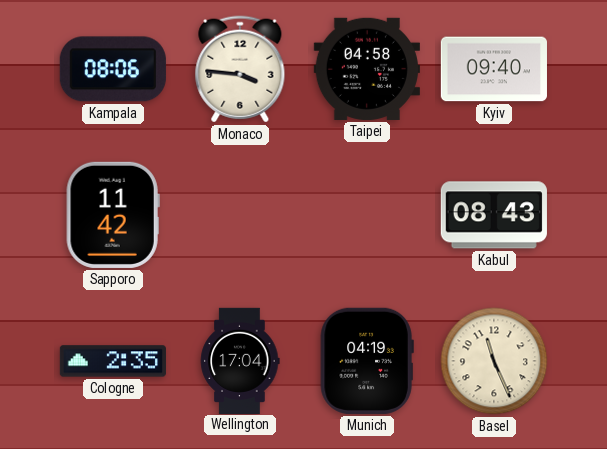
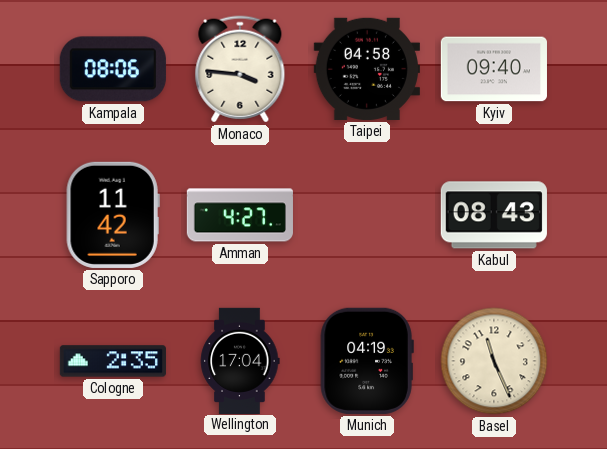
Amman: none -> 4:27
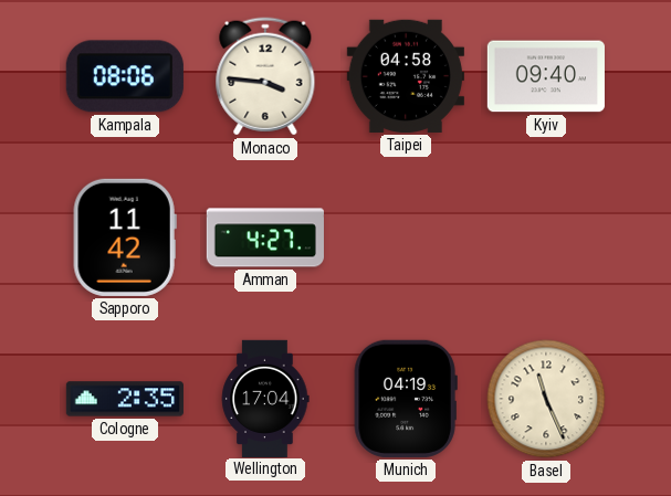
Kabul: 08:43 -> none
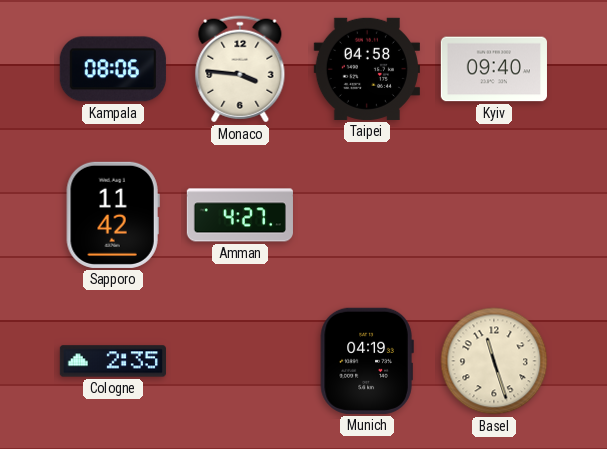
Wellington: 17:04 -> none
Basel: 11:26 -> 11:27
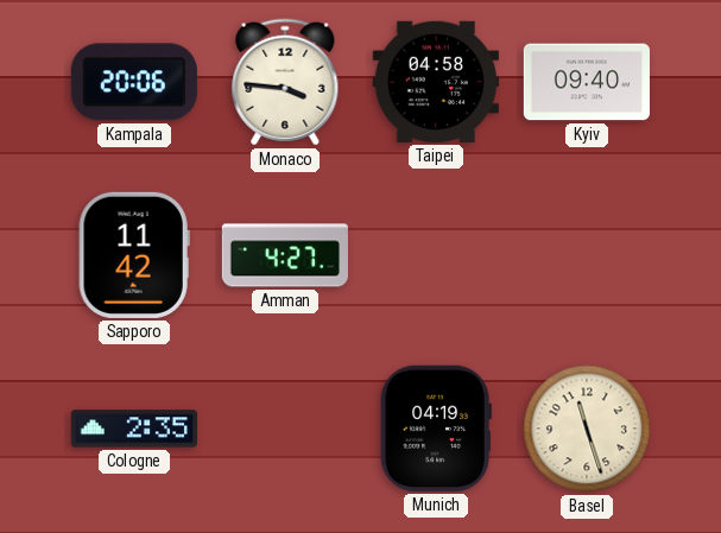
Kampala: 08:06 -> 20:06
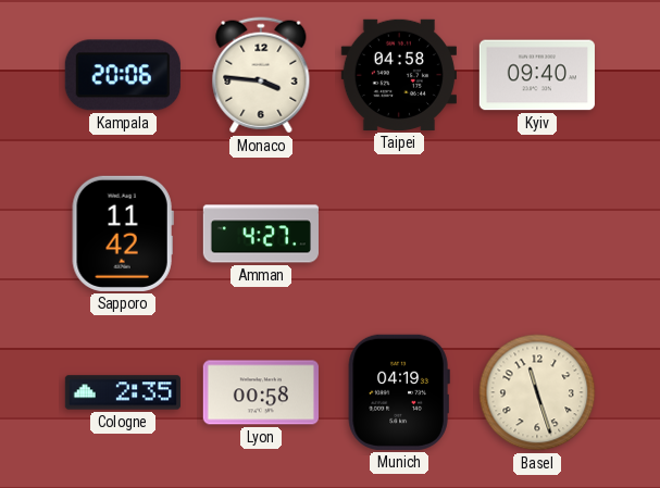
Lyon: none -> 00:58
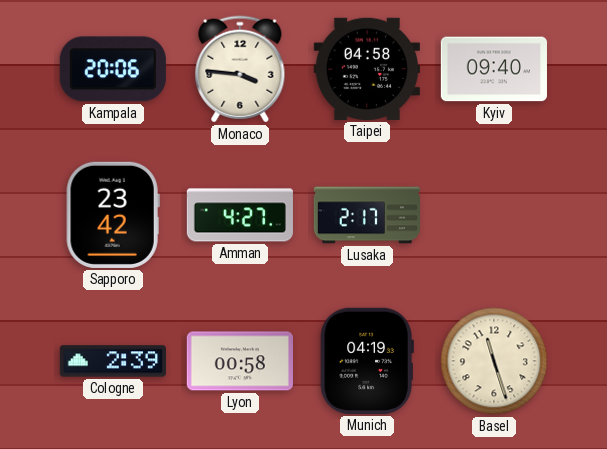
Sapporo: 11:42 -> 23:42
Lusaka: none -> 2:17
Cologne: 2:35 -> 2:39
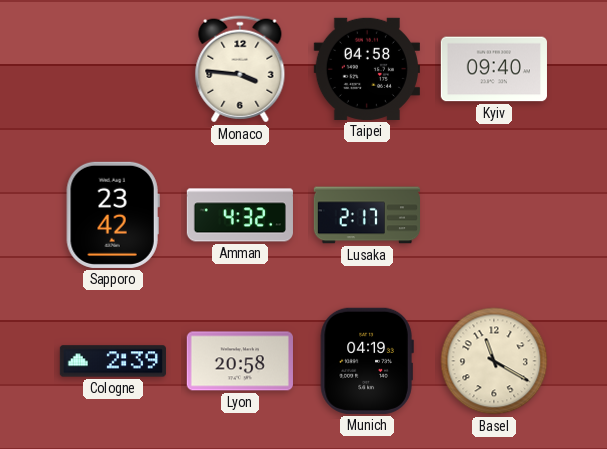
Kampala: 20:06 -> none
Amman: 4:27 -> 4:32
Lyon: 00:58 -> 20:58
Basel: 11:27 -> 11:20
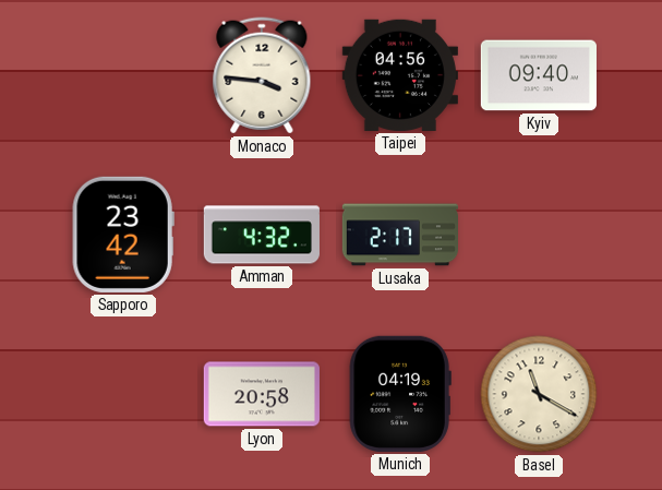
Taipei: 04:58 -> 04:56
Cologne: 2:39 -> none
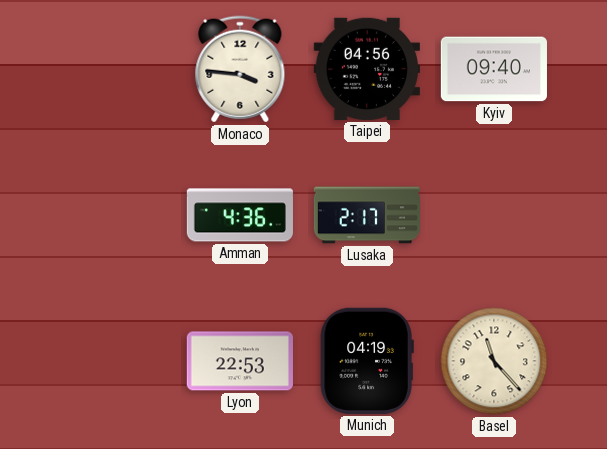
Sapporo: 23:42 -> none
Amman: 4:32 -> 4:36
Lyon: 20:58 -> 22:53
Basel: 11:20 -> 11:23
